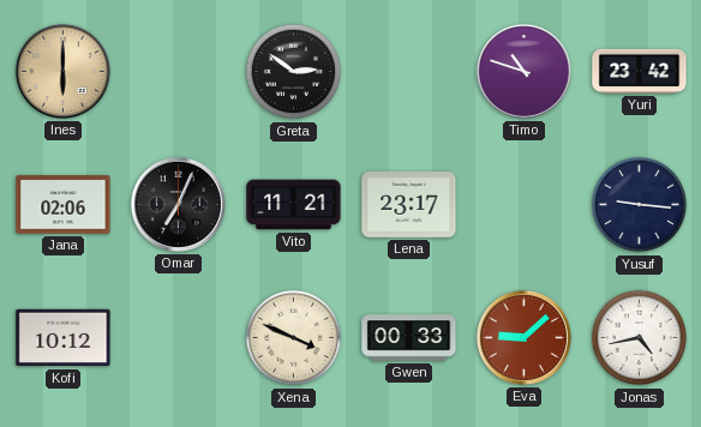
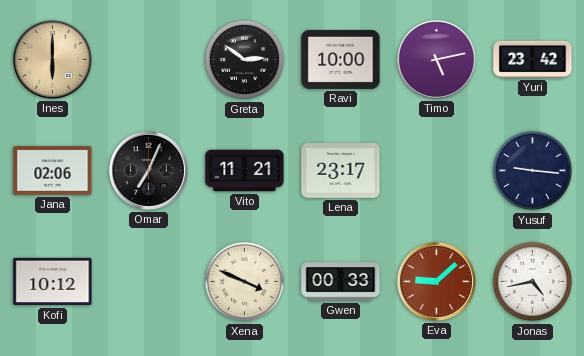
Ravi: none -> 10:00
Timo: 10:48 -> 5:13
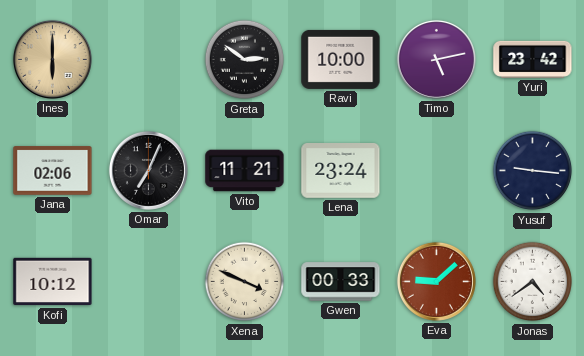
Lena: 23:17 -> 23:24
Jonas: 4:43 -> 4:39
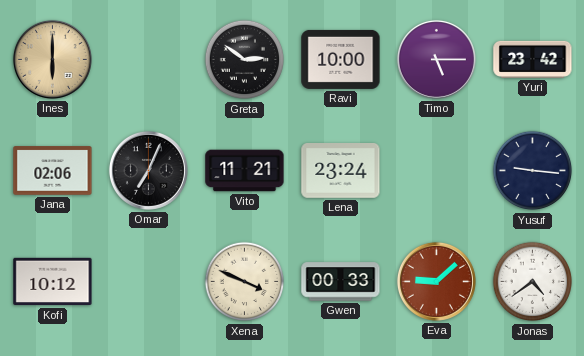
Timo: 5:13 -> 5:15
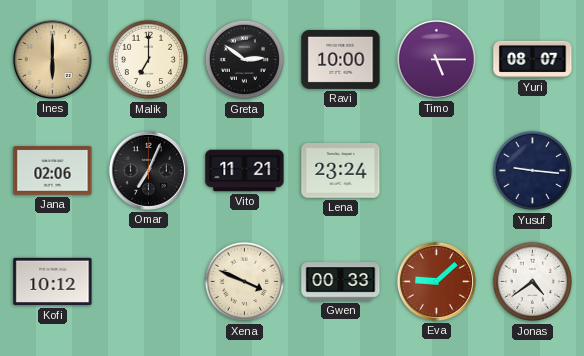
Malik: none -> 7:00
Yuri: 23:42 -> 08:07
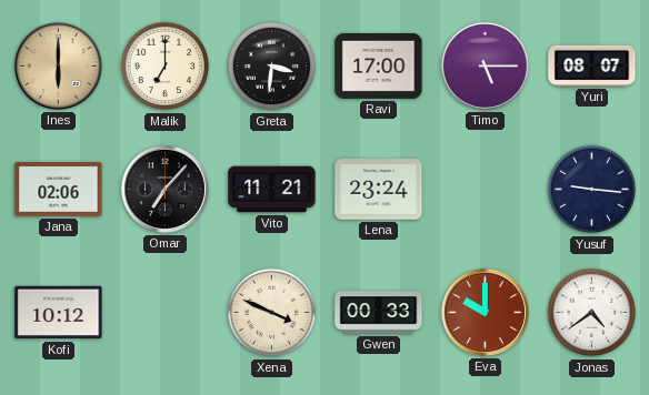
Greta: 2:51 -> 3:31
Ravi: 10:00 -> 17:00
Omar: 7:04 -> 7:07
Eva: 9:08 -> 10:00
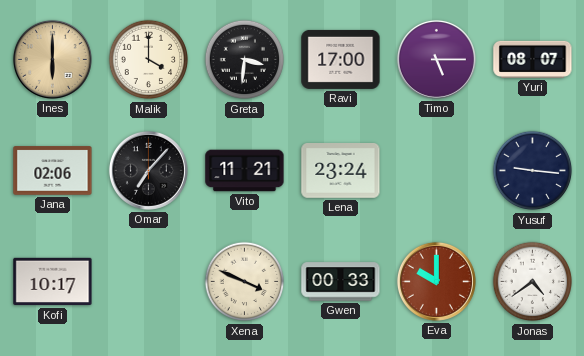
Malik: 7:00 -> 4:00
Kofi: 10:12 -> 10:17
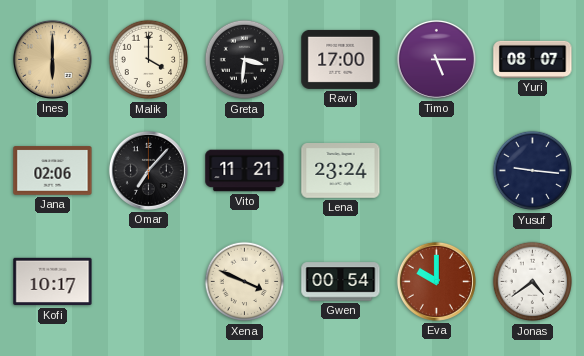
Gwen: 00:33 -> 00:54
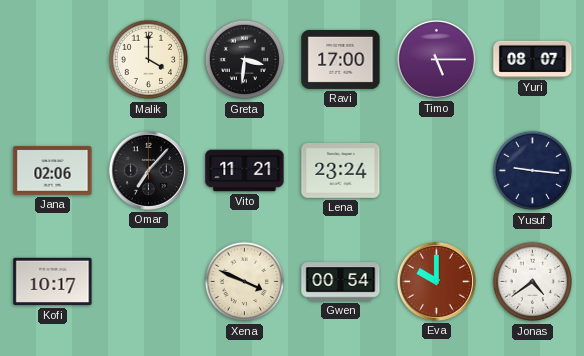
Ines: 6:00 -> none
